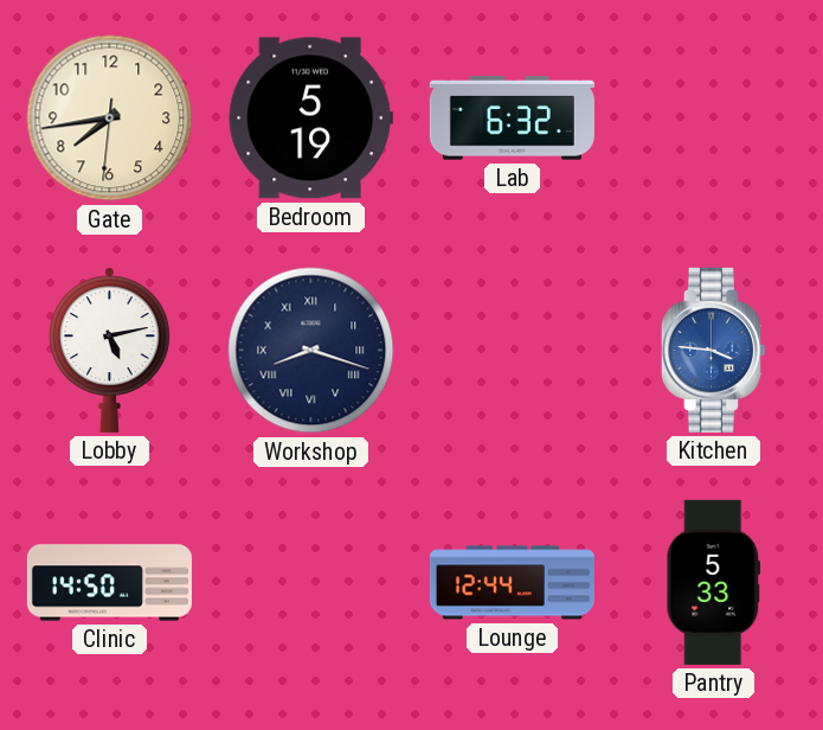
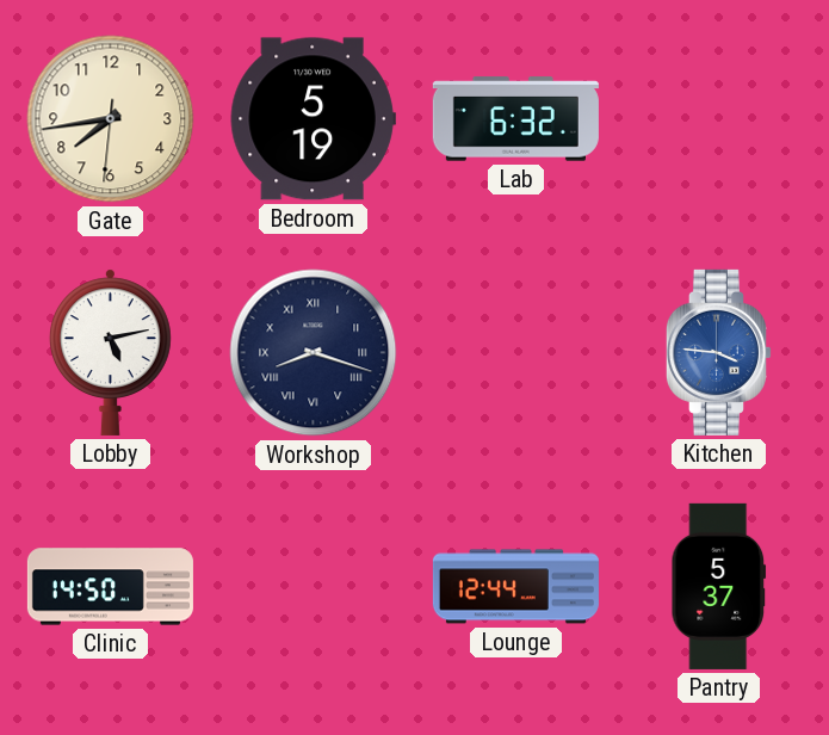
Pantry: 5:33 -> 5:37
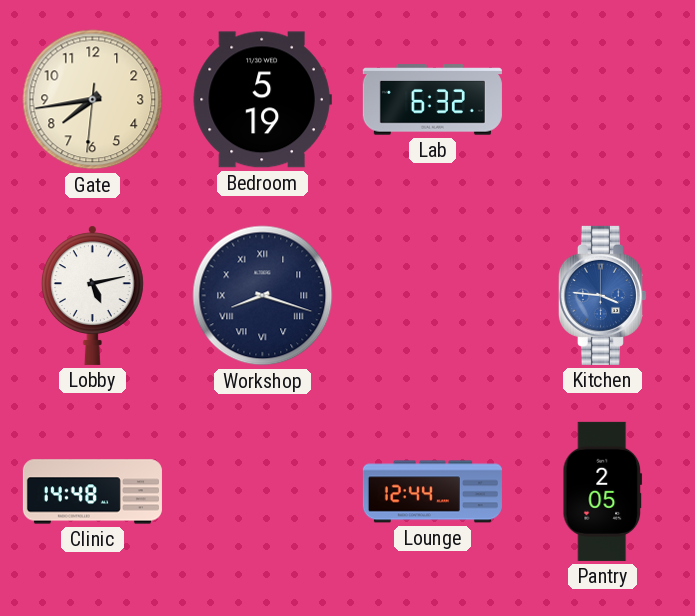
Clinic: 14:50 -> 14:48
Pantry: 5:37 -> 2:05
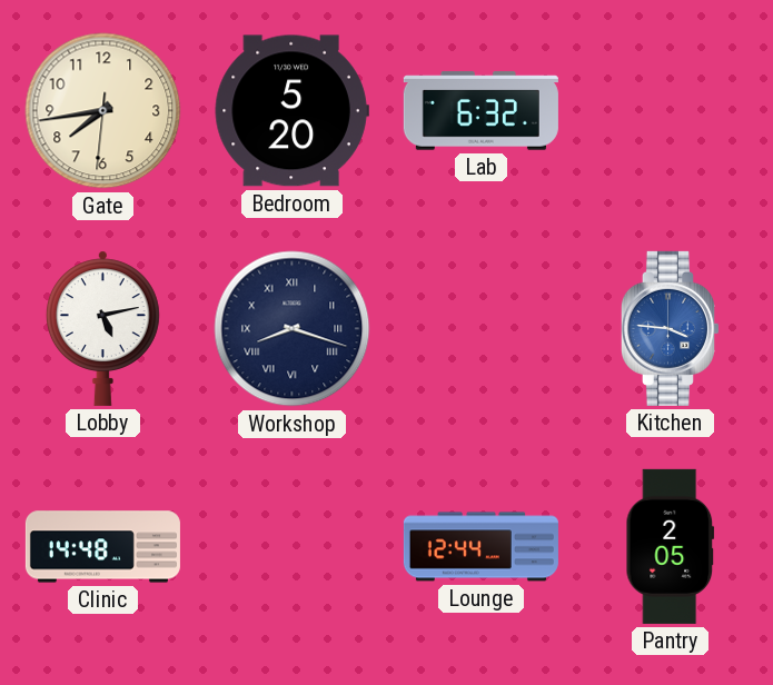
Bedroom: 5:19 -> 5:20
